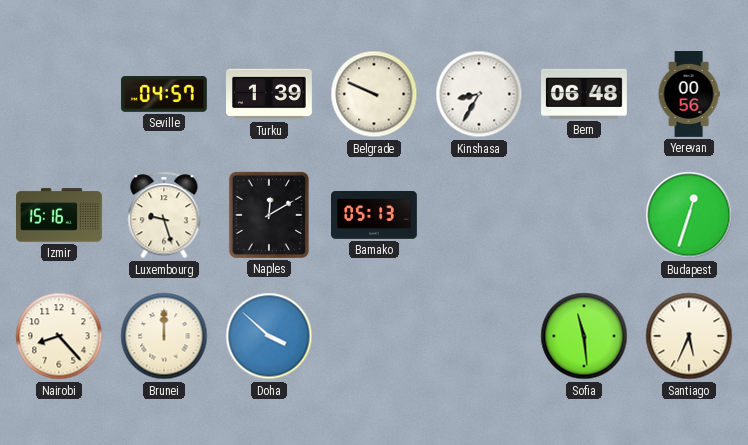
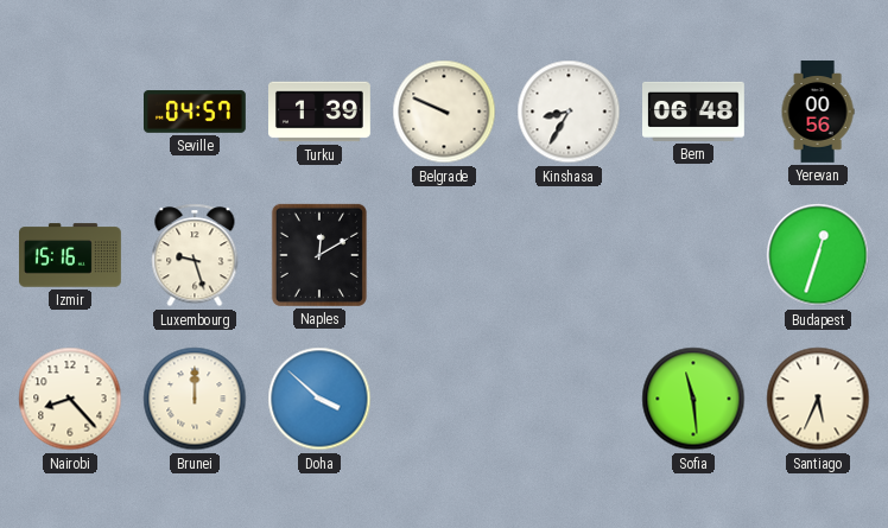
Bamako: 05:13 -> none
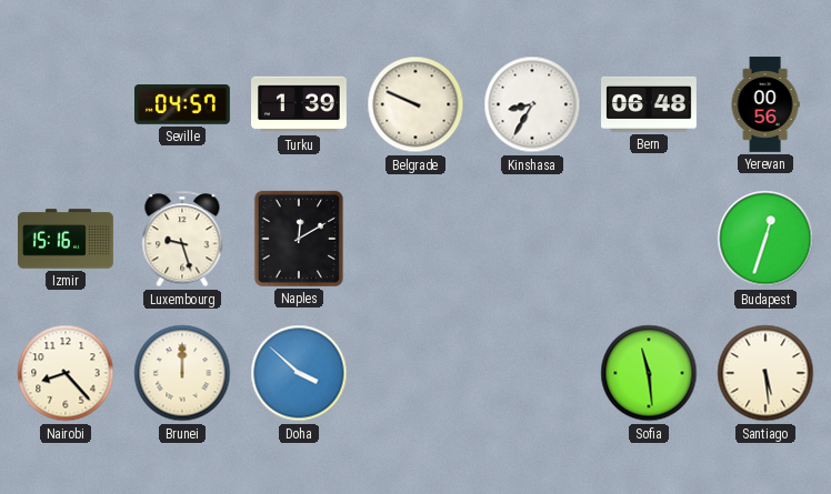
Santiago: 5:34 -> 5:29
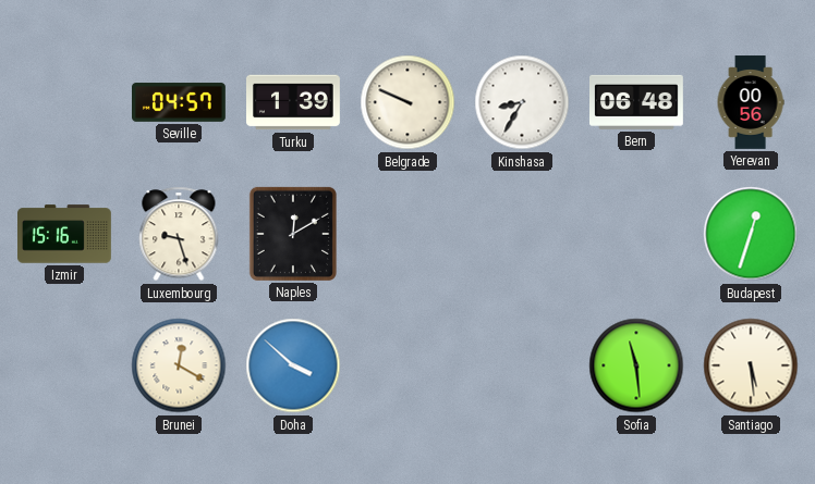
Nairobi: 8:23 -> none
Brunei: 12:00 -> 12:20
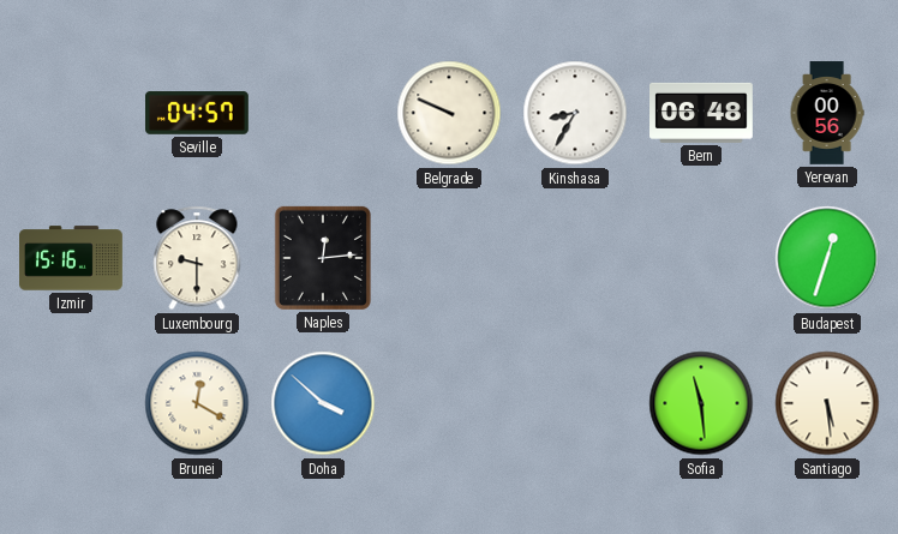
Turku: 1:39 -> none
Luxembourg: 9:27 -> 9:30
Naples: 12:10 -> 12:14
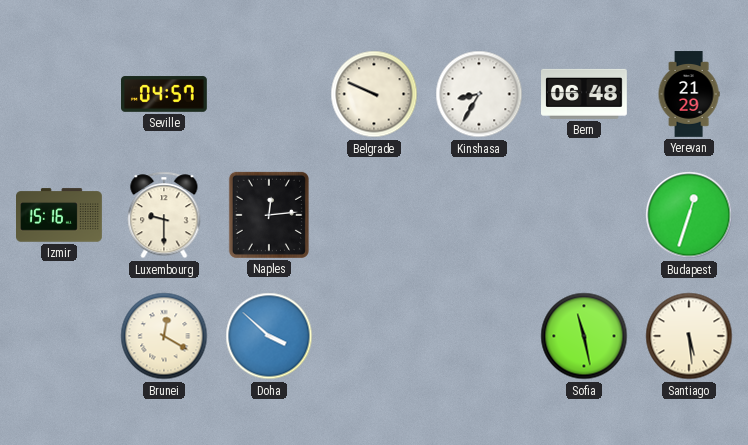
Yerevan: 00:56 -> 21:29
Sofia: 11:29 -> 11:28
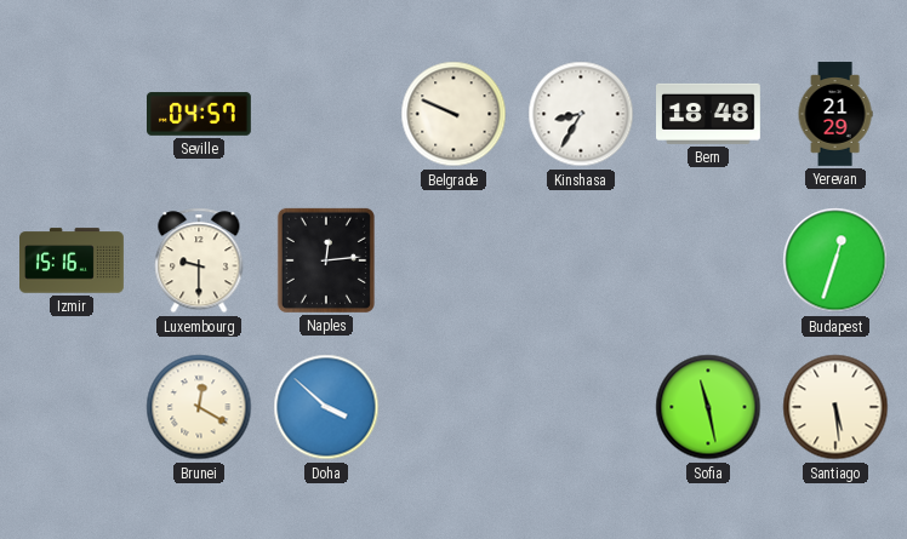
Bern: 06:48 -> 18:48
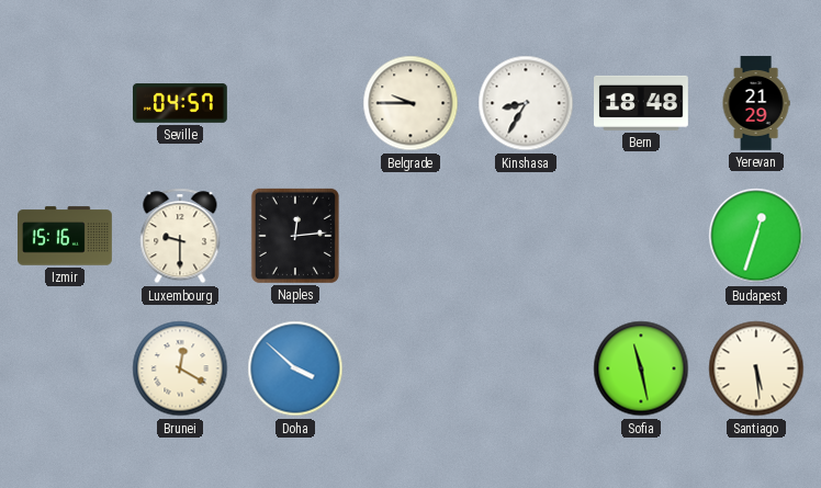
Belgrade: 9:49 -> 9:45
